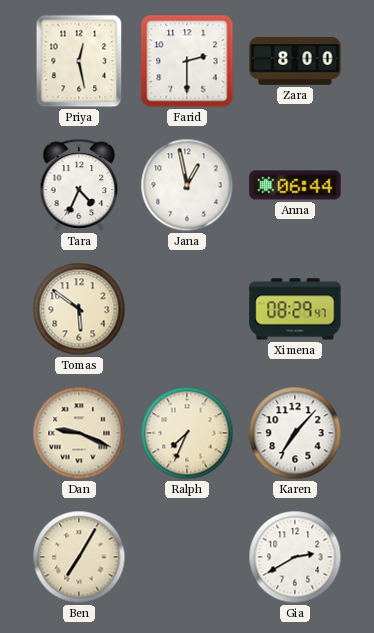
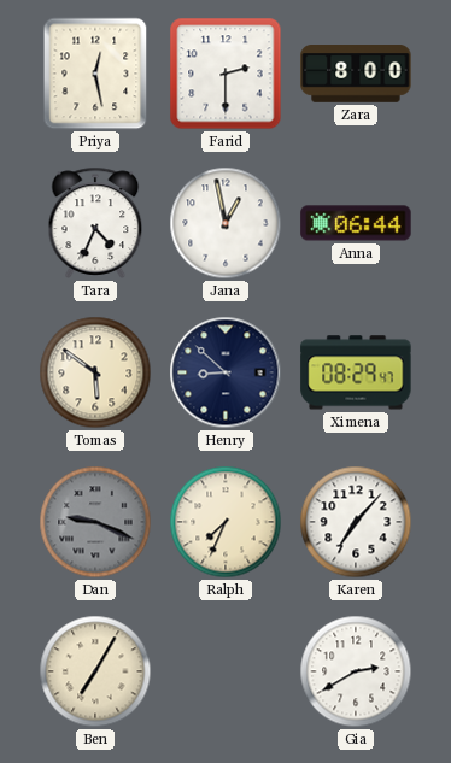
Henry: none -> 8:52
Dan dial: cream -> grey
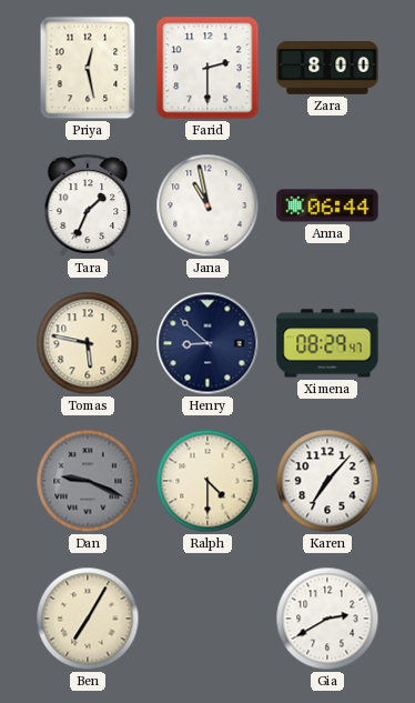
Tara: 4:34 -> 1:34
Jana: 12:58 -> 10:58
Tomas: 5:51 -> 5:47
Ralph: 7:34 -> 4:30
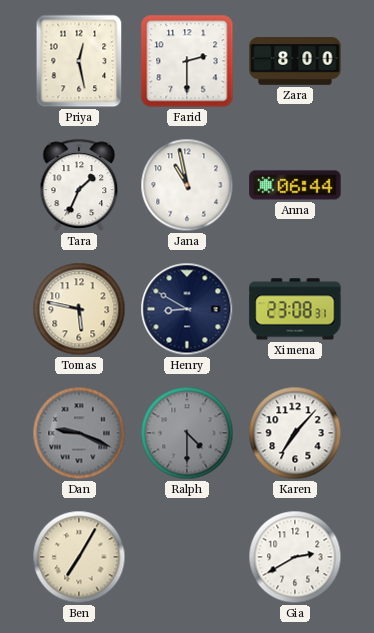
Henry: 8:52 -> 8:50
Ximena: 08:29 -> 23:08
Ralph dial: cream -> grey
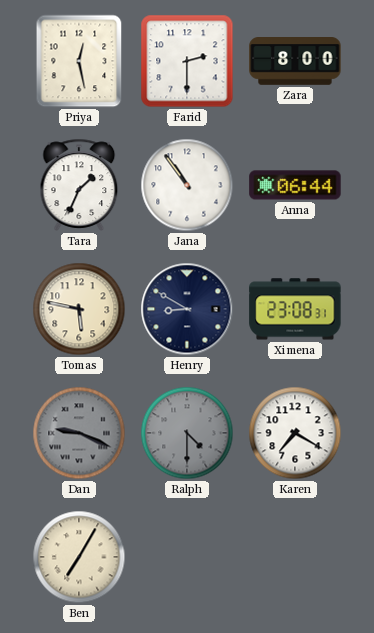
Jana: 10:58 -> 10:54
Karen: 7:07 -> 7:20
Gia: 2:40 -> none
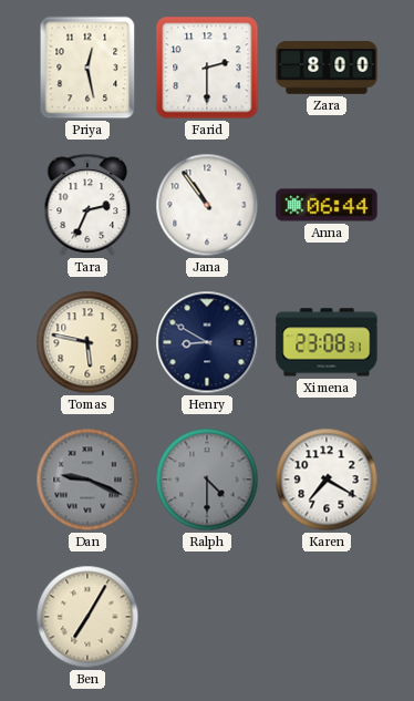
Tara: 1:34 -> 2:34
